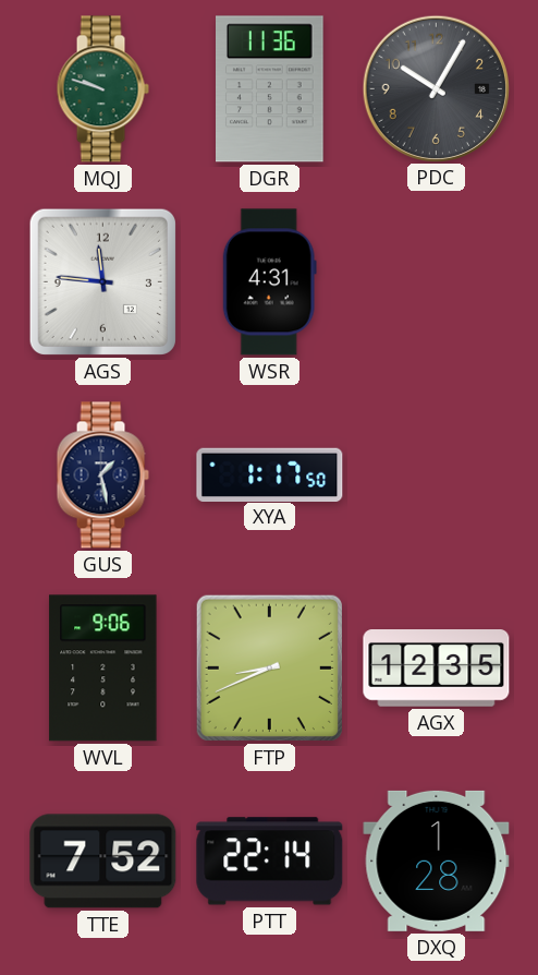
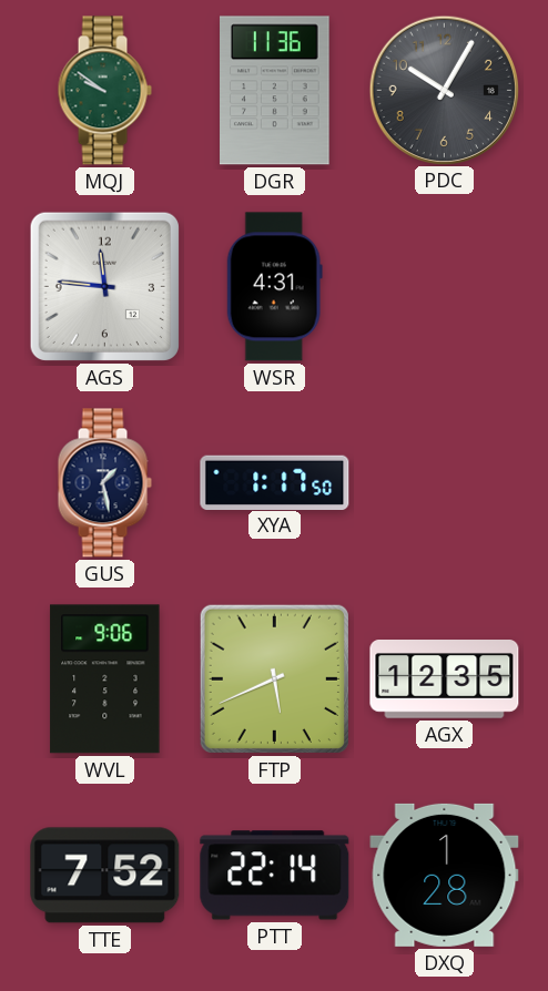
MQJ: 9:48 -> 9:51
FTP: 8:41 -> 5:41
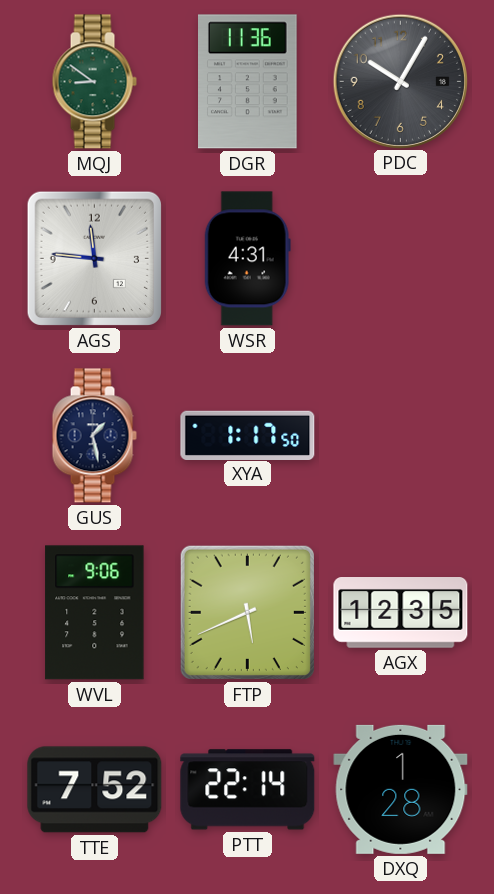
MQJ: 9:51 -> 8:51
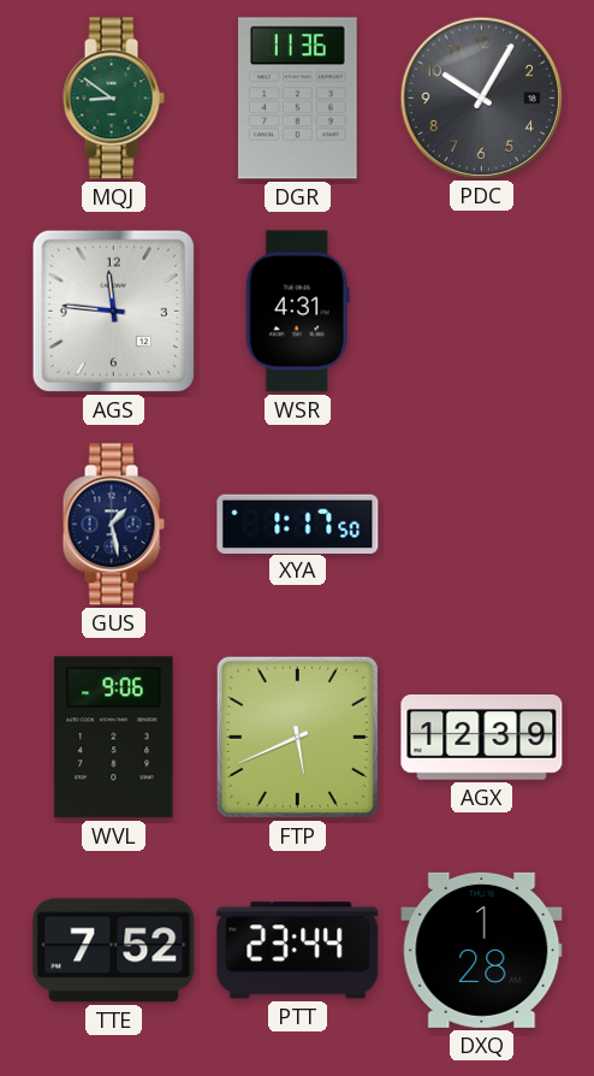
AGX: 12:35 -> 12:39
PTT: 22:14 -> 23:44
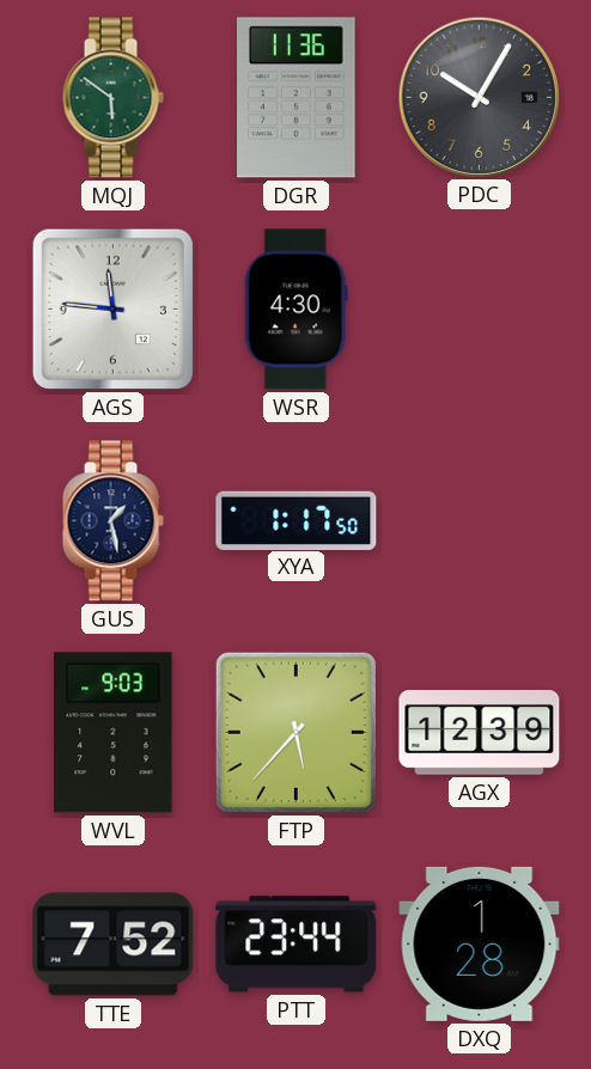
MQJ: 8:51 -> 5:51
WSR: 4:31 -> 4:30
WVL: 9:06 -> 9:03
FTP: 5:41 -> 5:37
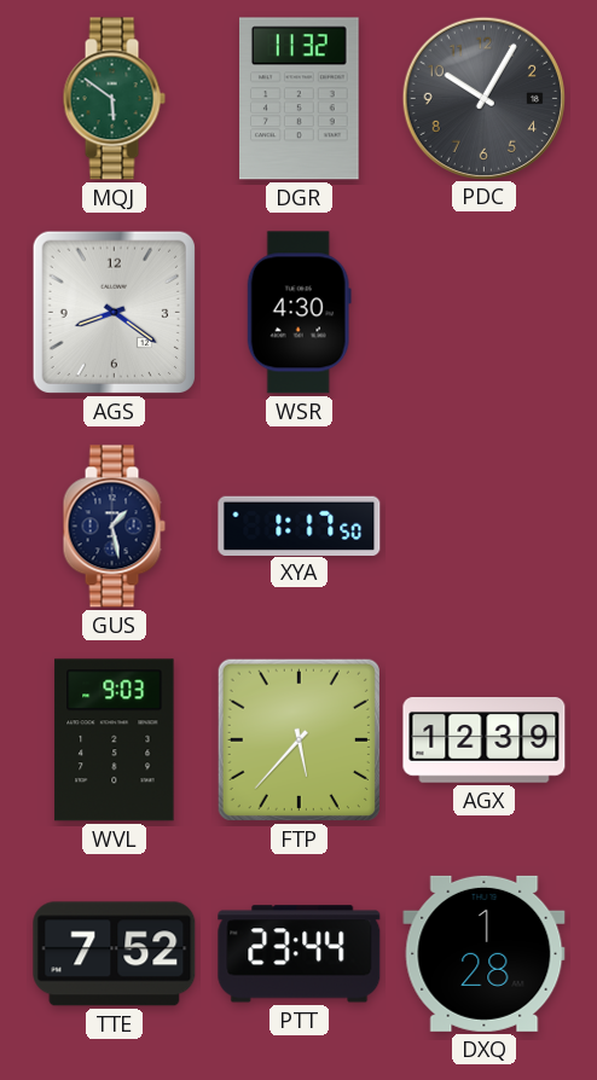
DGR: 11:36 -> 11:32
AGS: 11:46 -> 8:21
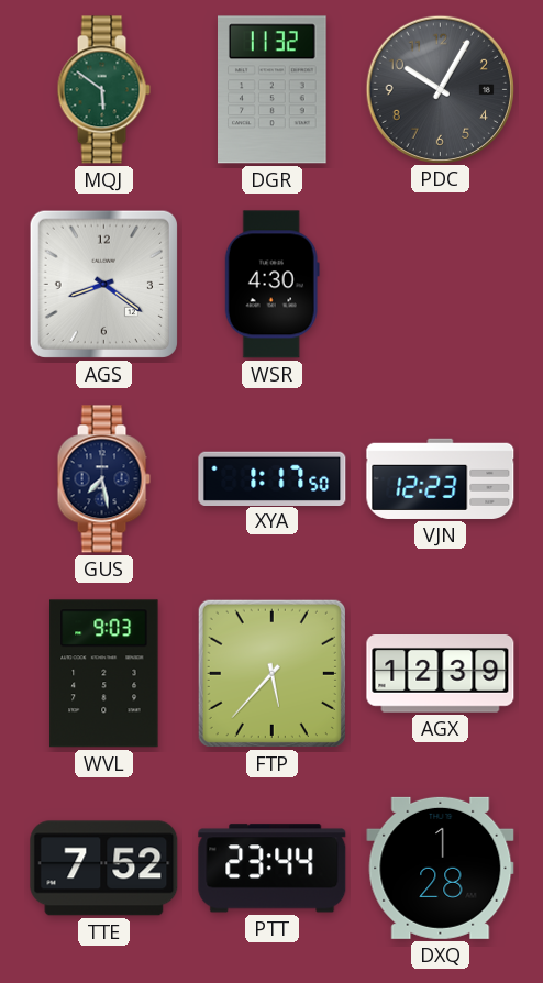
GUS: 1:28 -> 7:28
VJN: none -> 12:23
